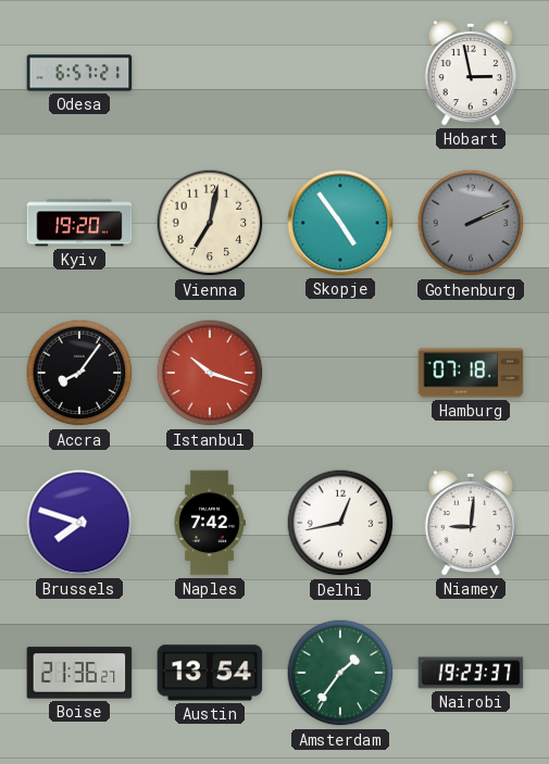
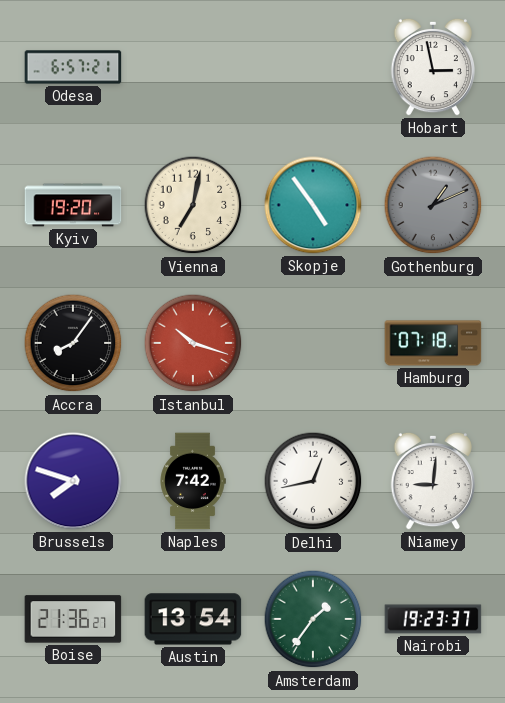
Gothenburg: 2:11 -> 1:11
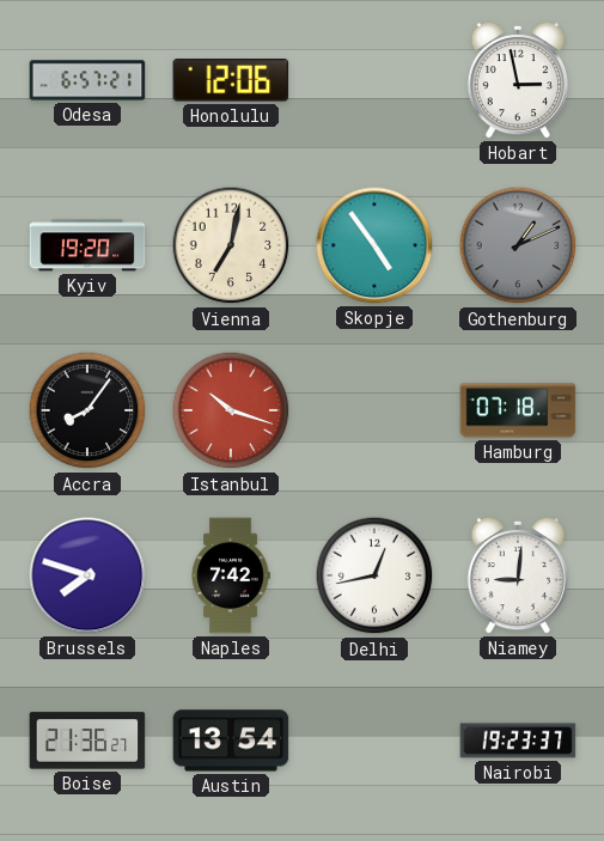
Honolulu: none -> 12:06
Amsterdam: 1:36 -> none
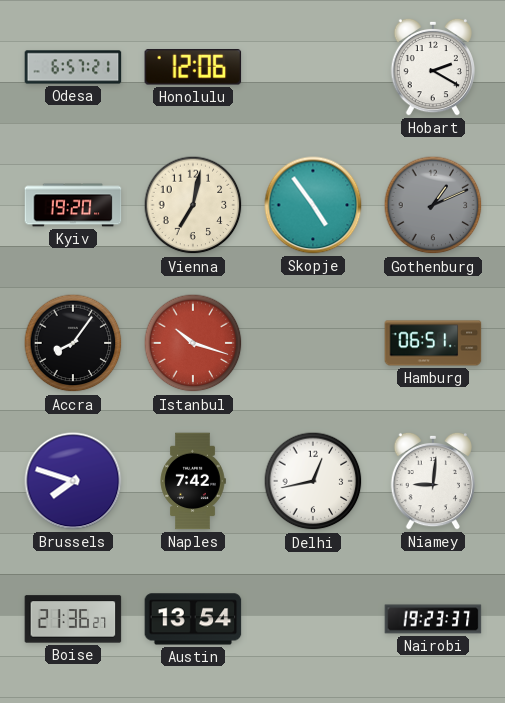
Hobart: 2:58 -> 2:20
Hamburg: 07:18 -> 06:51
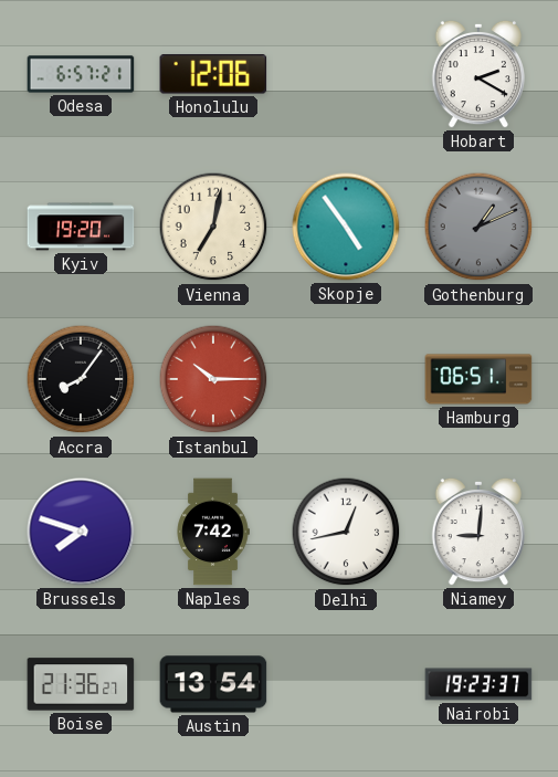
Istanbul: 10:18 -> 10:15
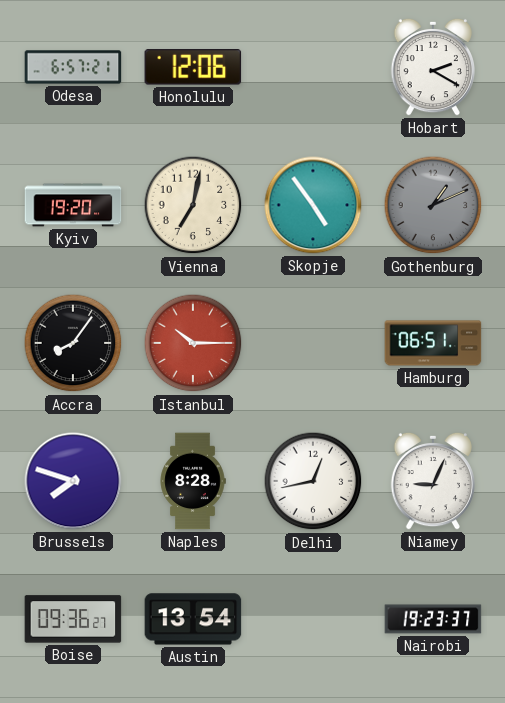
Naples: 7:42 -> 8:28
Niamey: 9:01 -> 9:04
Boise: 21:36 -> 09:36
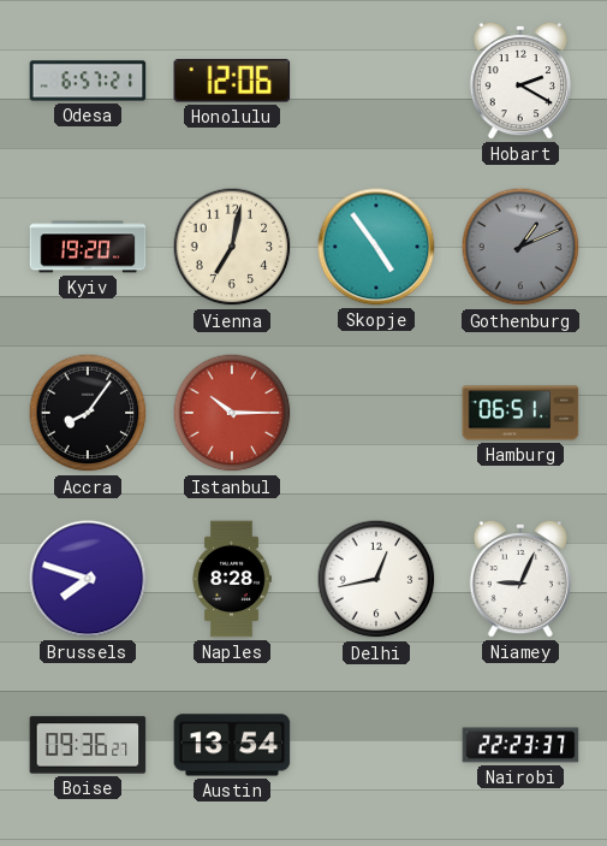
Nairobi: 19:23 -> 22:23
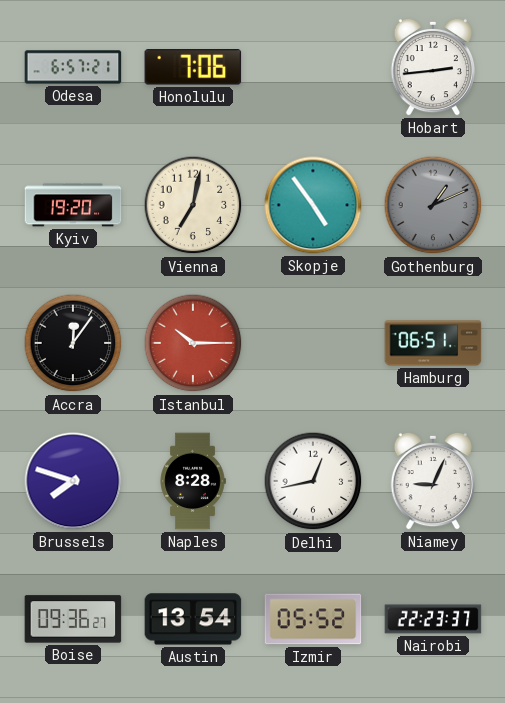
Honolulu: 12:06 -> 7:06
Hobart: 2:20 -> 2:44
Accra: 8:06 -> 12:06
Izmir: none -> 05:52
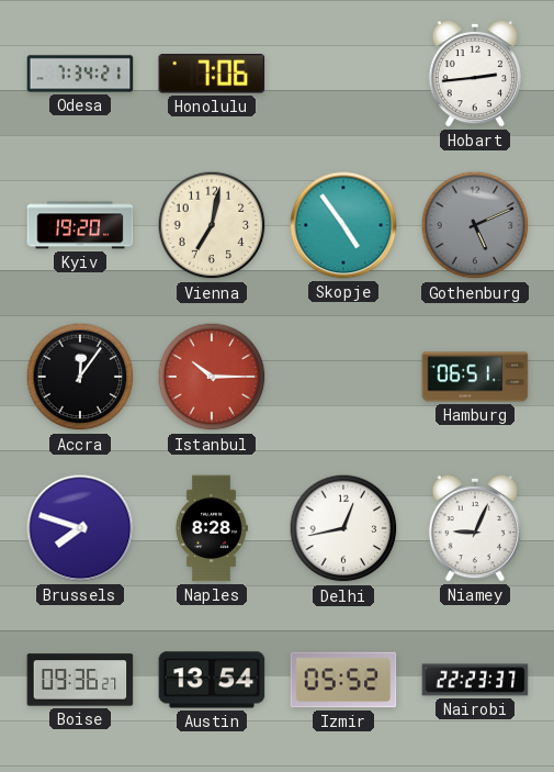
Odesa: 6:57 -> 7:34
Gothenburg: 1:11 -> 5:11
